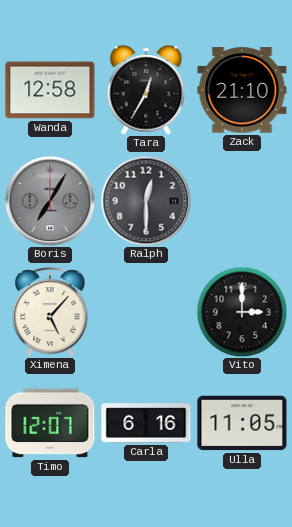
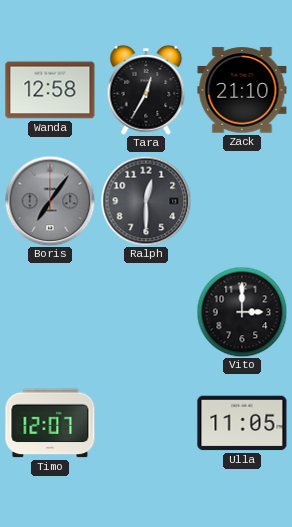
Boris: 7:05 -> 7:06
Ximena: 5:07 -> none
Carla: 6:16 -> none
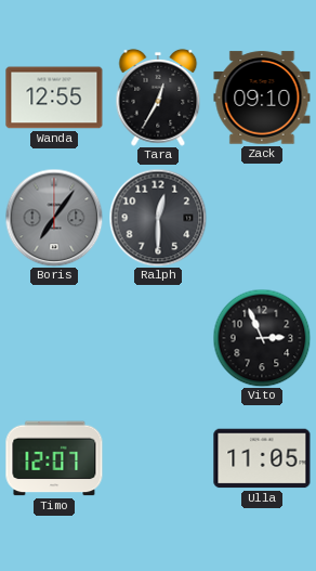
Wanda: 12:58 -> 12:55
Zack: 21:10 -> 09:10
Vito: 3:00 -> 2:56
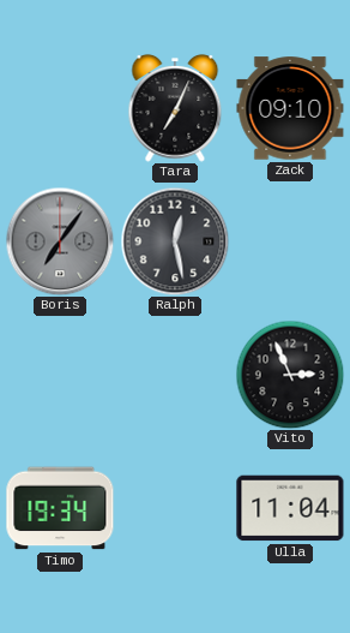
Wanda: 12:55 -> none
Tara: 12:35 -> 7:04
Ralph: 12:30 -> 12:28
Timo: 12:07 -> 19:34
Ulla: 11:05 -> 11:04
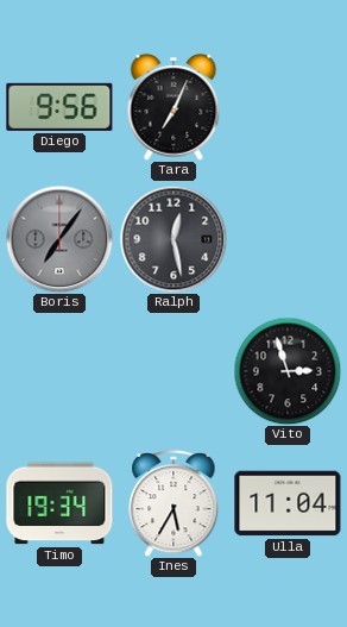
Diego: none -> 9:56
Zack: 09:10 -> none
Vito: 2:56 -> 2:57
Ines: none -> 5:35
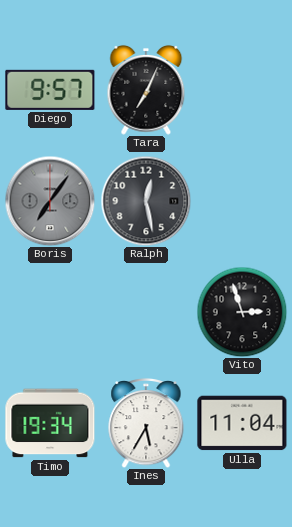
Diego: 9:56 -> 9:57
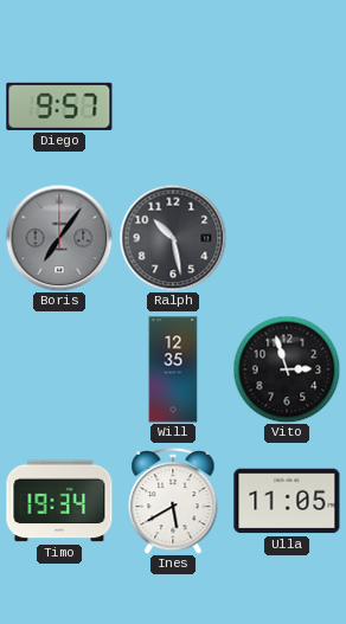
Tara: 7:04 -> none
Ralph: 12:28 -> 10:28
Will: none -> 12:35
Ines: 5:35 -> 5:40
Ulla: 11:04 -> 11:05
